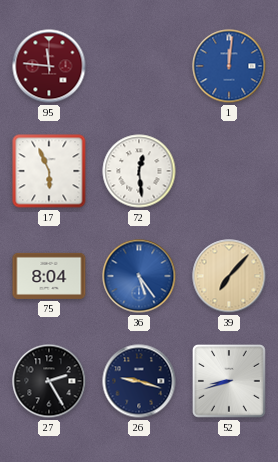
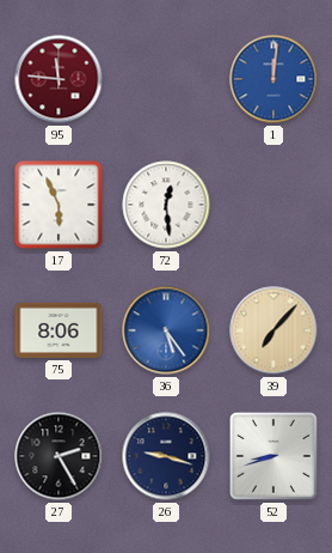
75: 8:04 -> 8:06
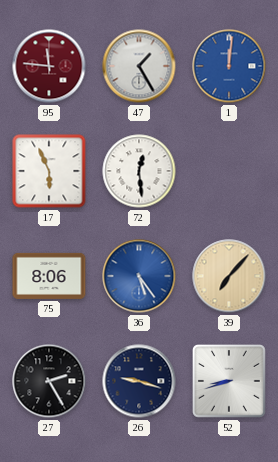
47: none -> 1:25
